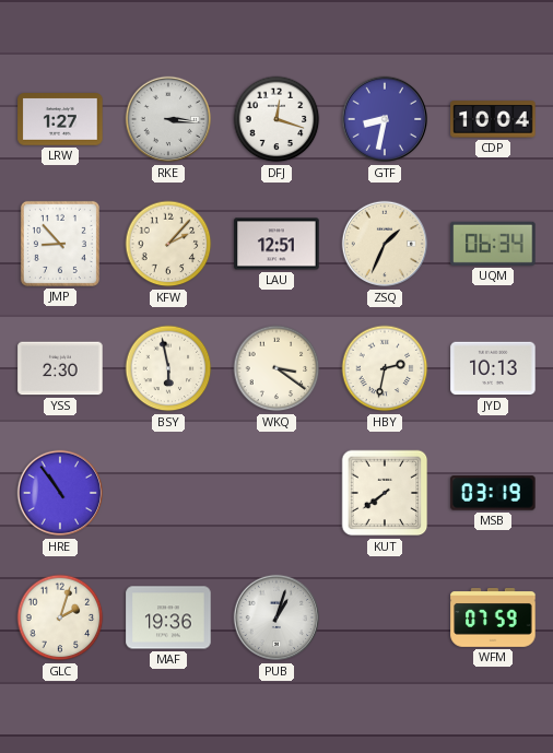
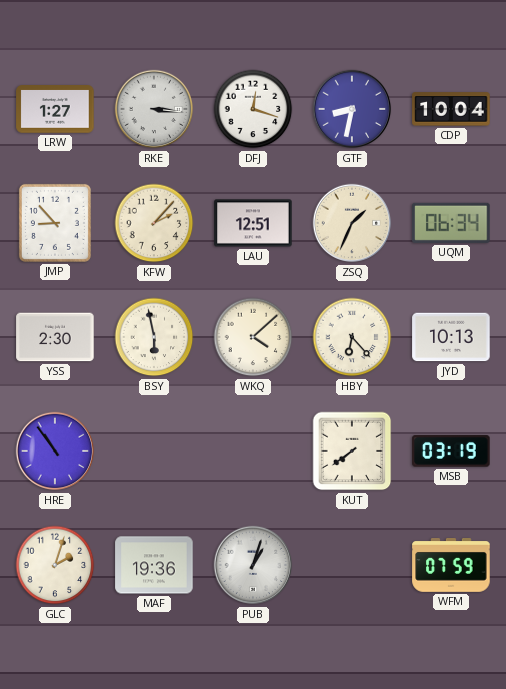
WKQ: 3:21 -> 4:08
HBY: 2:32 -> 6:23
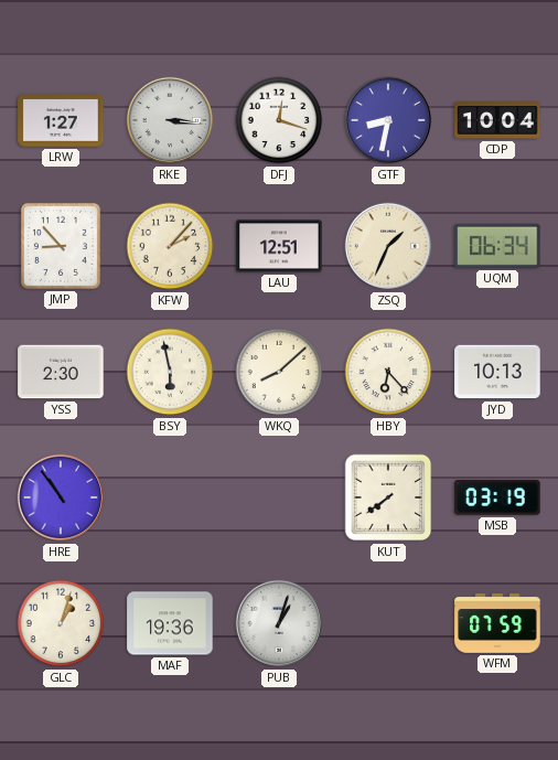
WKQ: 4:08 -> 8:08
GLC: 2:03 -> 1:03
